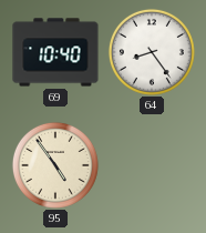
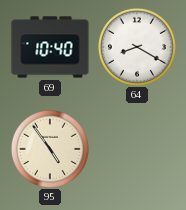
64: 8:24 -> 8:20
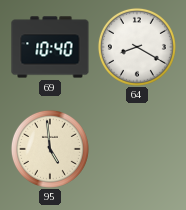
95: 4:54 -> 4:59
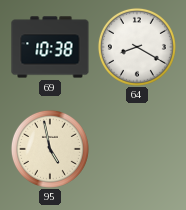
69: 10:40 -> 10:38
95: 4:59 -> 4:58
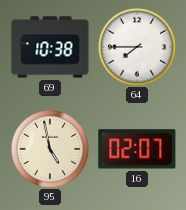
64: 8:20 -> 7:45
16: none -> 02:07
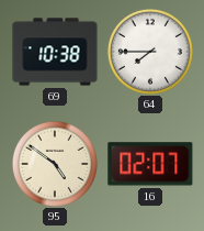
95: 4:58 -> 4:51
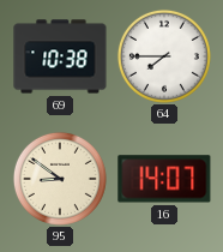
95: 4:51 -> 8:51
16: 02:07 -> 14:07
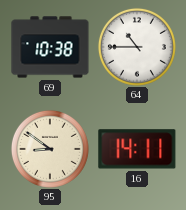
64: 7:45 -> 10:45
16: 14:07 -> 14:11
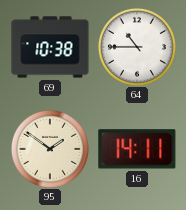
95: 8:51 -> 1:51
